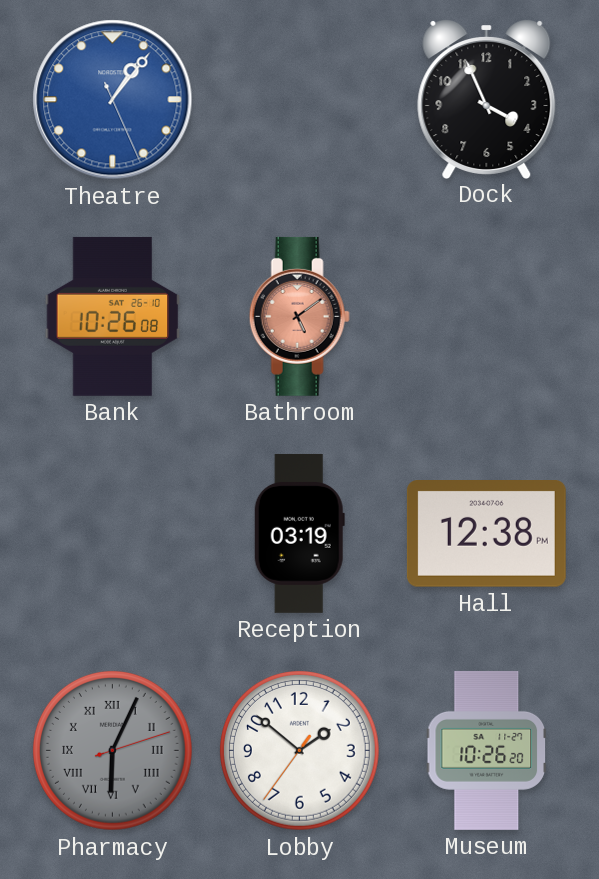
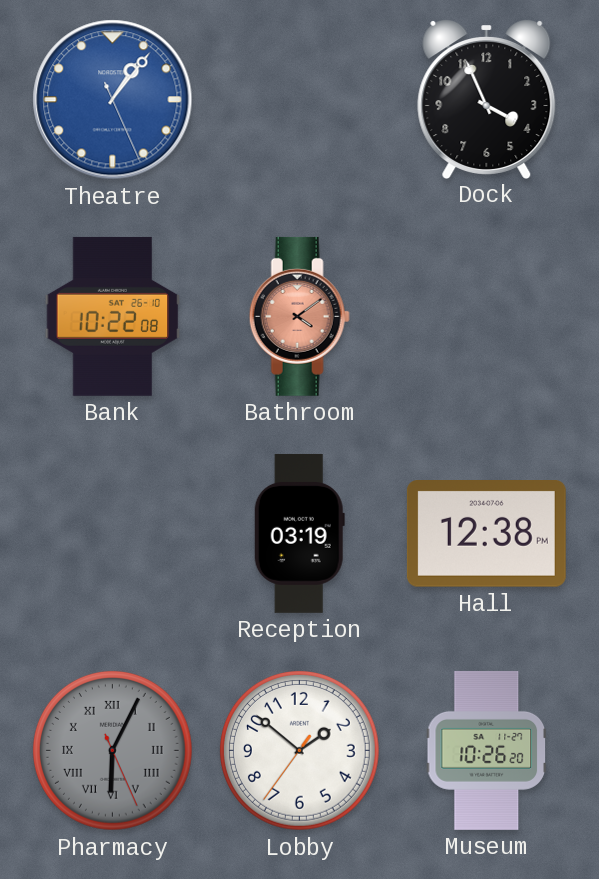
Bank: 10:26 -> 10:22
Bathroom: 5:09 -> 4:09
Pharmacy: 6:04:12 -> 6:04:26
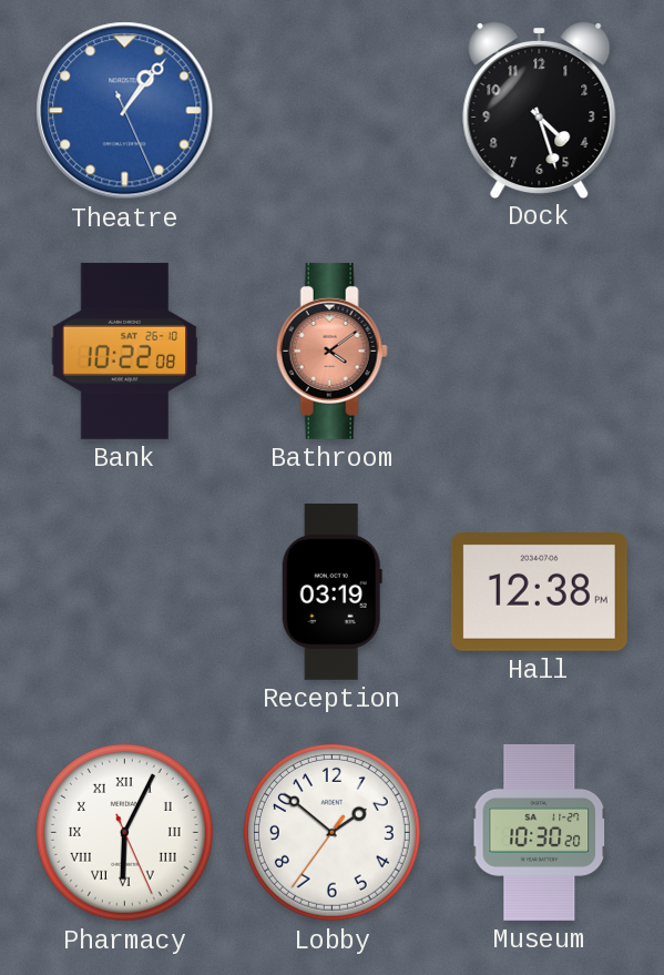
Dock: 3:56 -> 4:27
Pharmacy dial: grey -> white
Museum: 10:26 -> 10:30
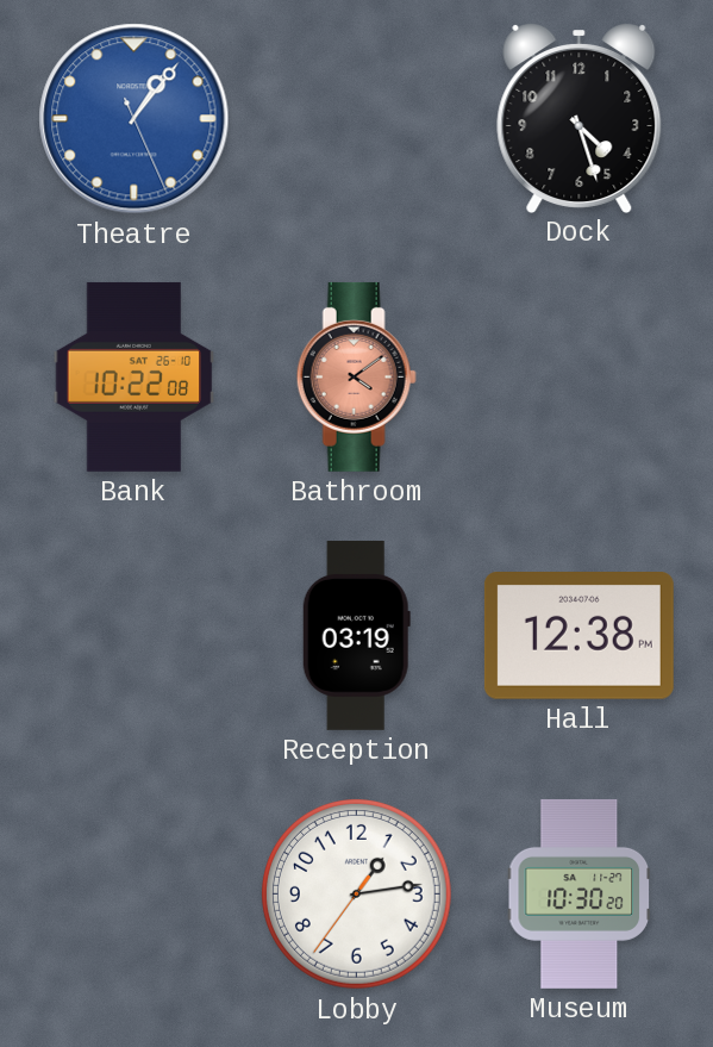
Pharmacy: 6:04 -> none
Lobby: 1:51 -> 1:13
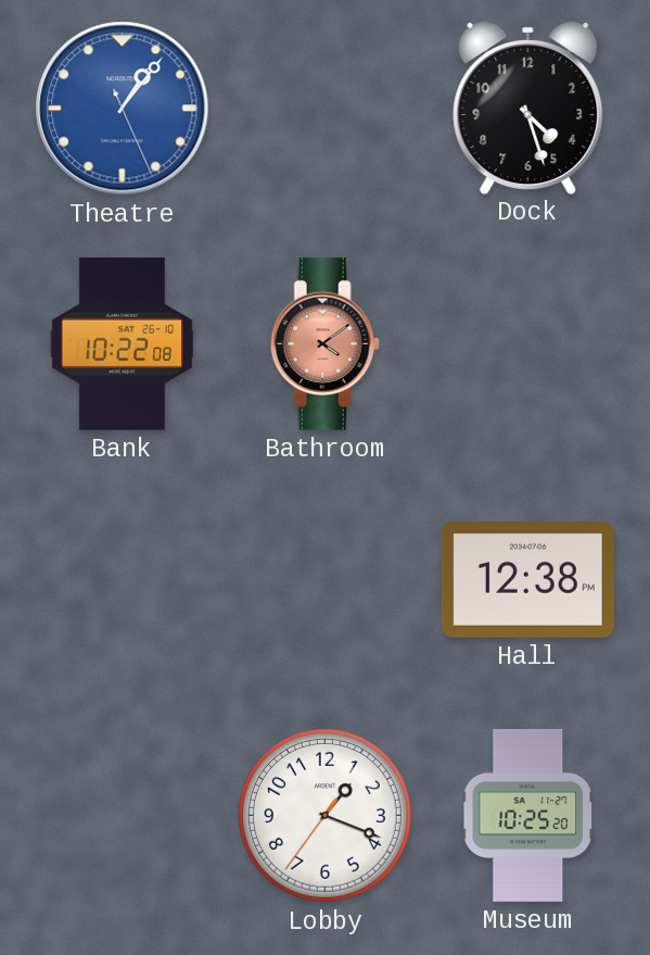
Reception: 03:19 -> none
Lobby: 1:13 -> 1:18
Museum: 10:30 -> 10:25
